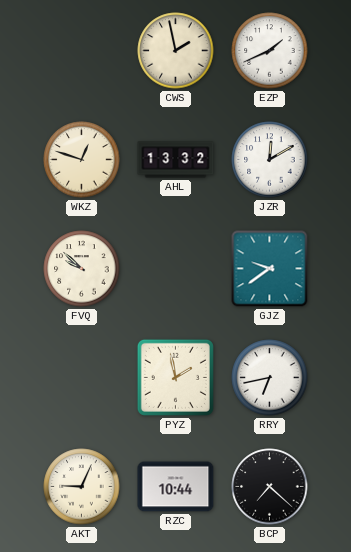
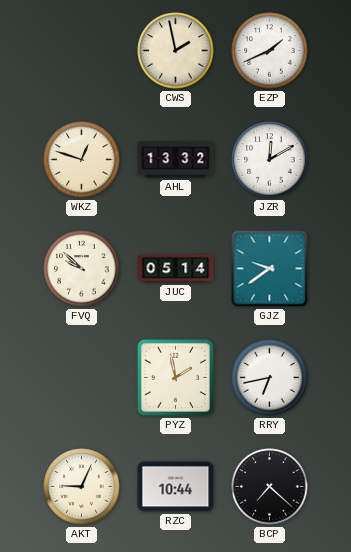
JUC: none -> 05:14
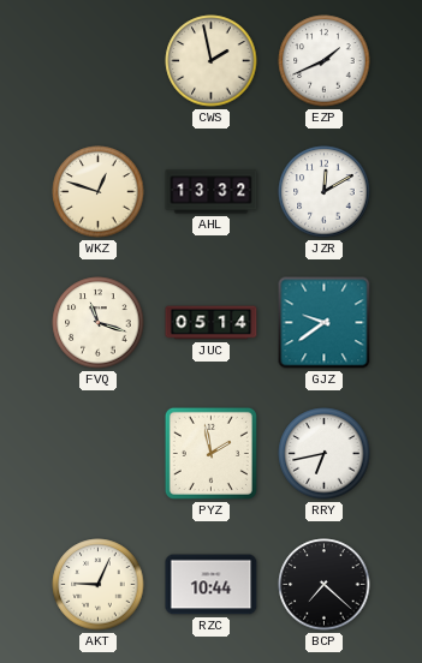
FVQ: 9:52 -> 11:18
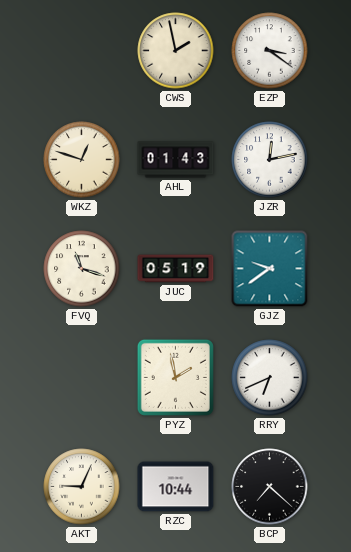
EZP: 1:41 -> 3:21
AHL: 13:32 -> 01:43
JZR: 12:10 -> 12:13
JUC: 05:14 -> 05:19
RRY: 6:43 -> 6:41
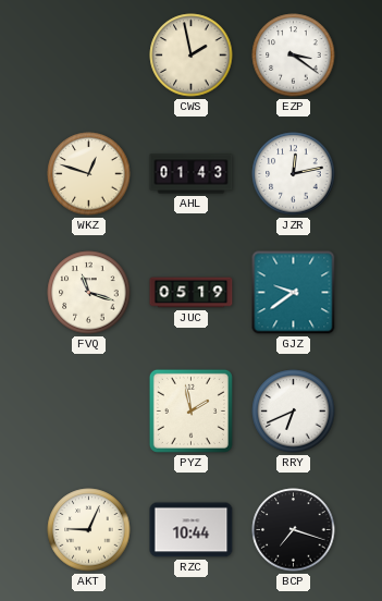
BCP: 7:22 -> 7:18
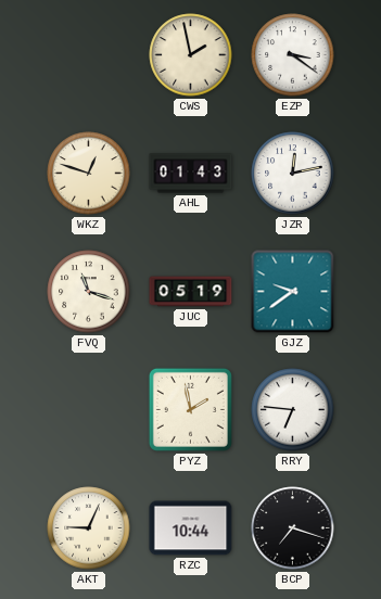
RRY: 6:41 -> 6:46
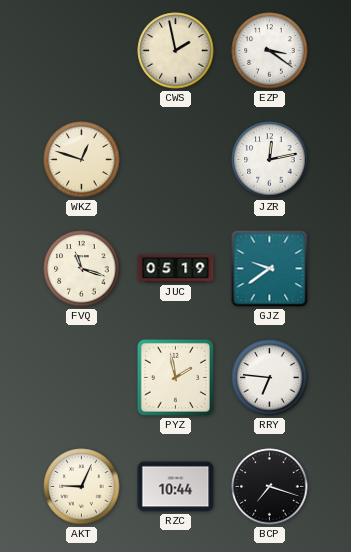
AHL: 01:43 -> none
